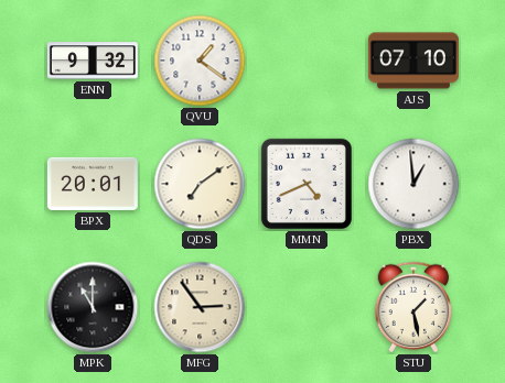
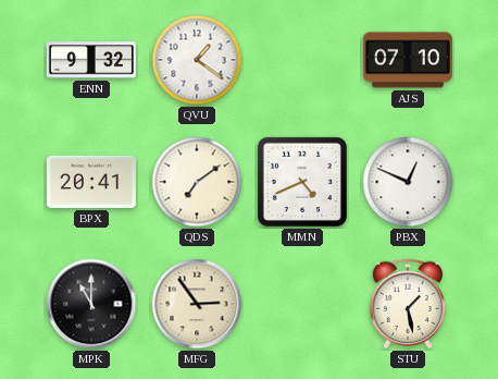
BPX: 20:01 -> 20:41
PBX: 12:59 -> 12:49
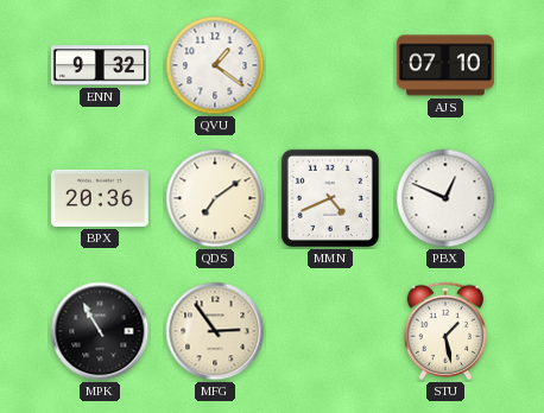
BPX: 20:41 -> 20:36
MPK: 11:00 -> 10:55
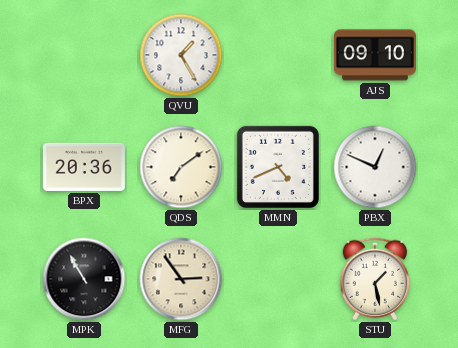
ENN: 9:32 -> none
QVU: 1:21 -> 1:25
AJS: 07:10 -> 09:10
